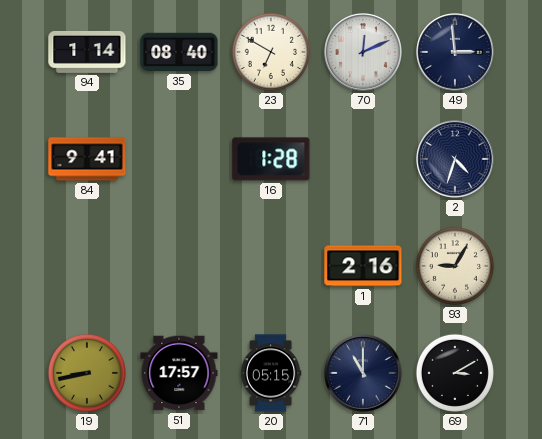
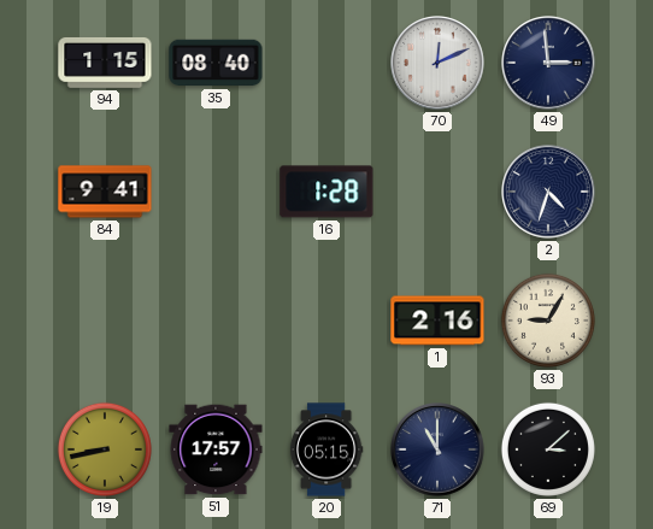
94: 1:14 -> 1:15
23: 6:50 -> none
69: 3:10 -> 3:08
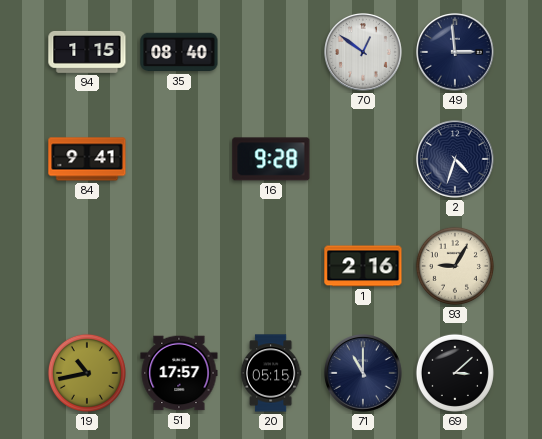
70: 12:11 -> 12:51
16: 1:28 -> 9:28
19: 8:43 -> 10:43
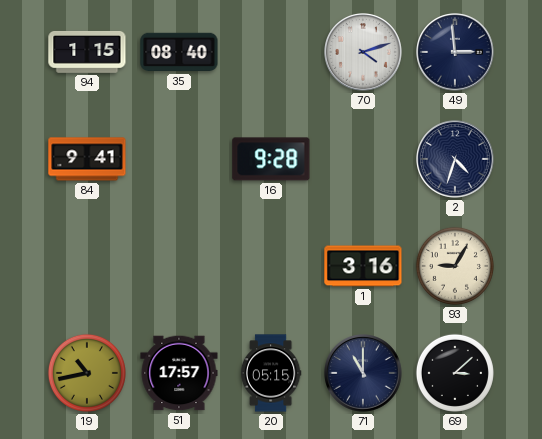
70: 12:51 -> 4:12
1: 2:16 -> 3:16
